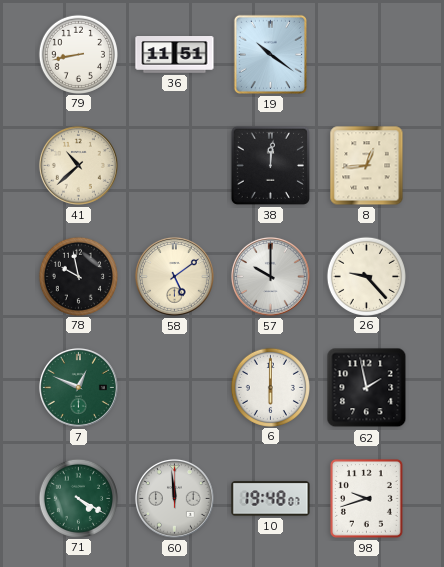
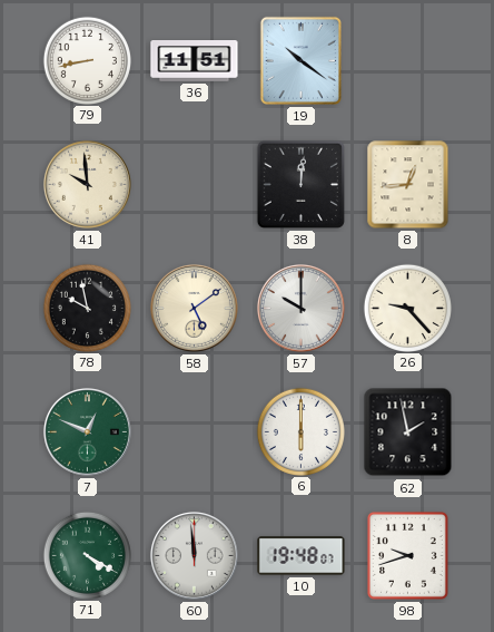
41: 10:38 -> 9:59
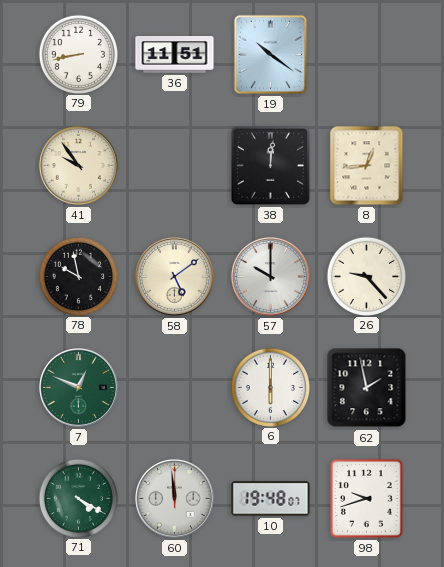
41: 9:59 -> 9:54
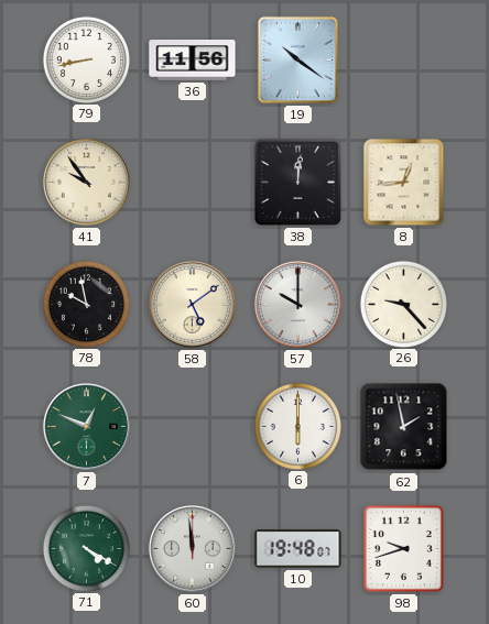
36: 11:51 -> 11:56
